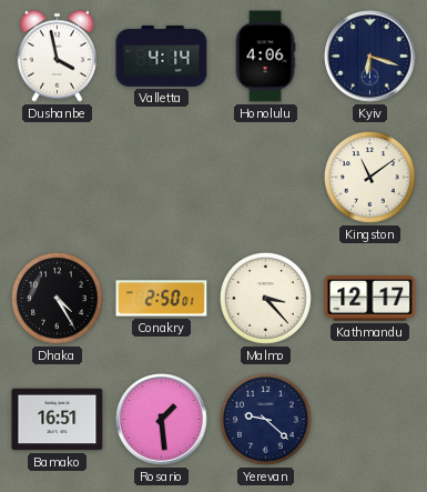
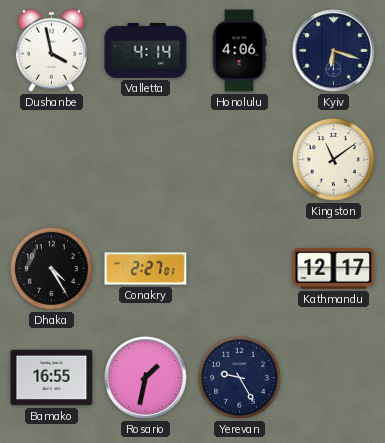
Conakry: 2:50 -> 2:27
Malmo: 3:23 -> none
Bamako: 16:51 -> 16:55
Rosario: 1:29 -> 1:32
Yerevan: 9:22 -> 9:25
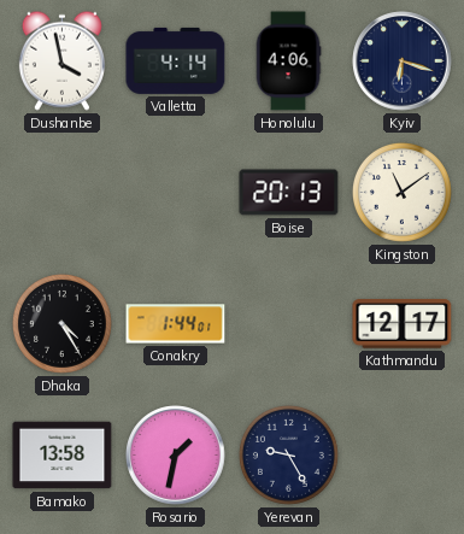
Boise: none -> 20:13
Conakry: 2:27 -> 1:44
Bamako: 16:55 -> 13:58
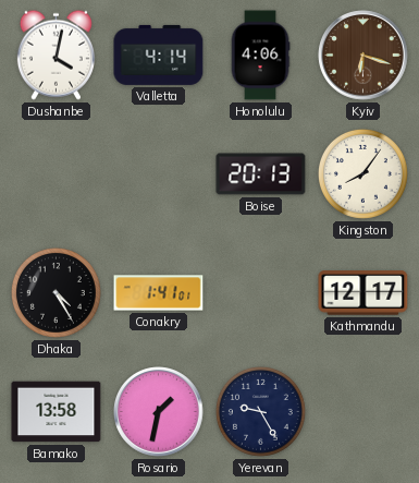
Dushanbe: 3:58 -> 4:02
Kyiv dial: navy -> brown
Kingston: 11:09 -> 8:06
Conakry: 1:44 -> 1:41
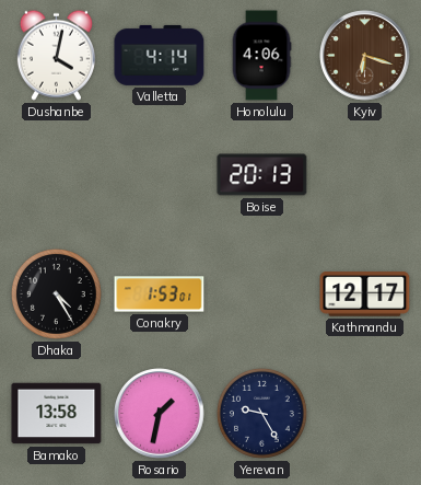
Kingston: 8:06 -> none
Conakry: 1:41 -> 1:53
